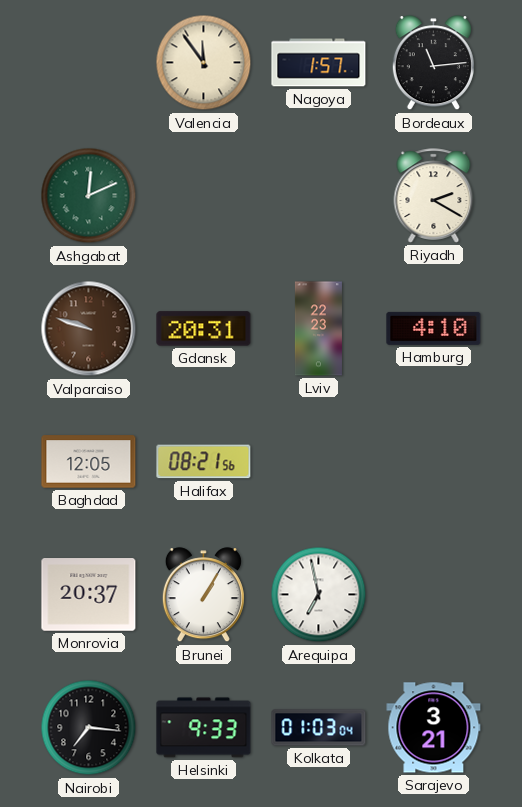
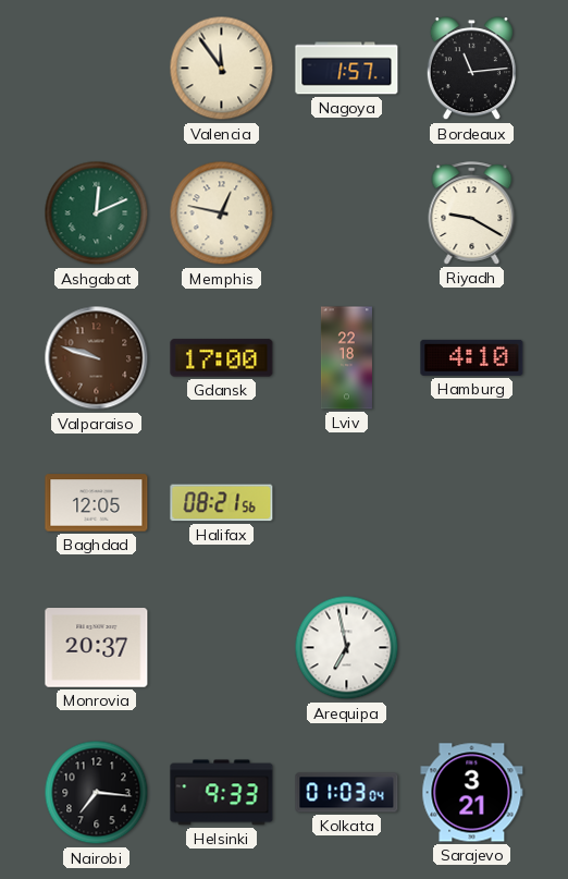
Memphis: none -> 12:47
Riyadh: 2:20 -> 9:20
Gdansk: 20:31 -> 17:00
Lviv: 22:23 -> 22:18
Brunei: 1:05 -> none
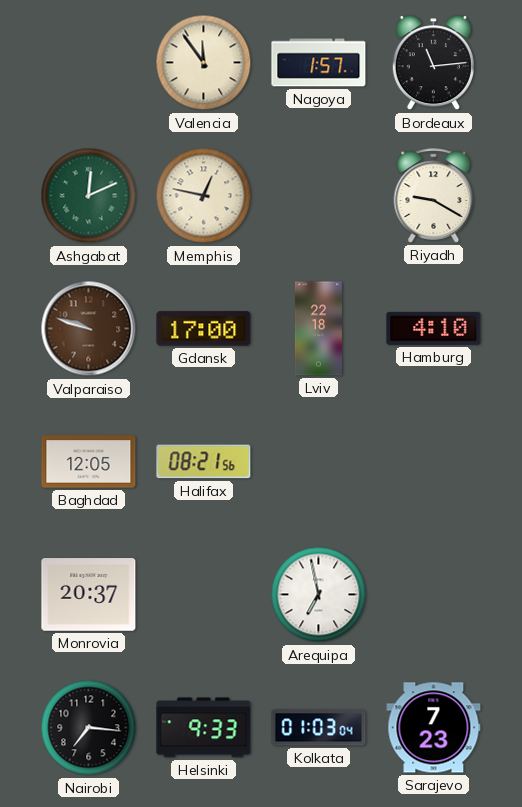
Sarajevo: 3:21 -> 7:23
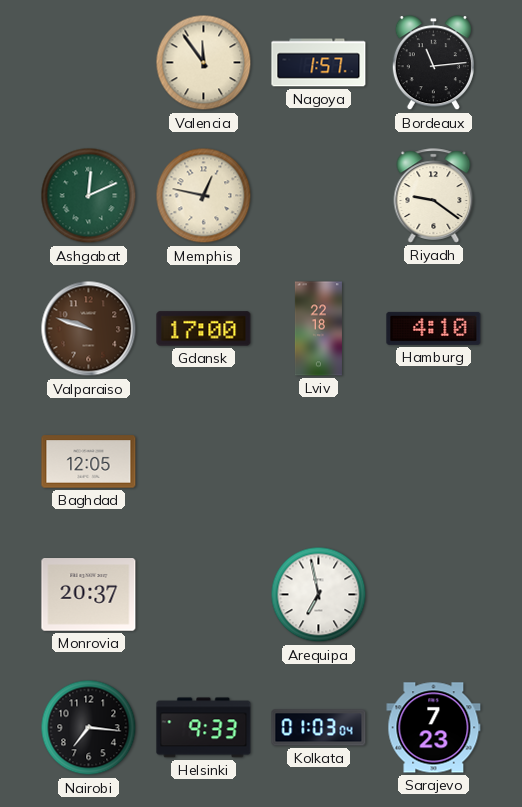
Riyadh: 9:20 -> 9:21
Halifax: 08:21 -> none
